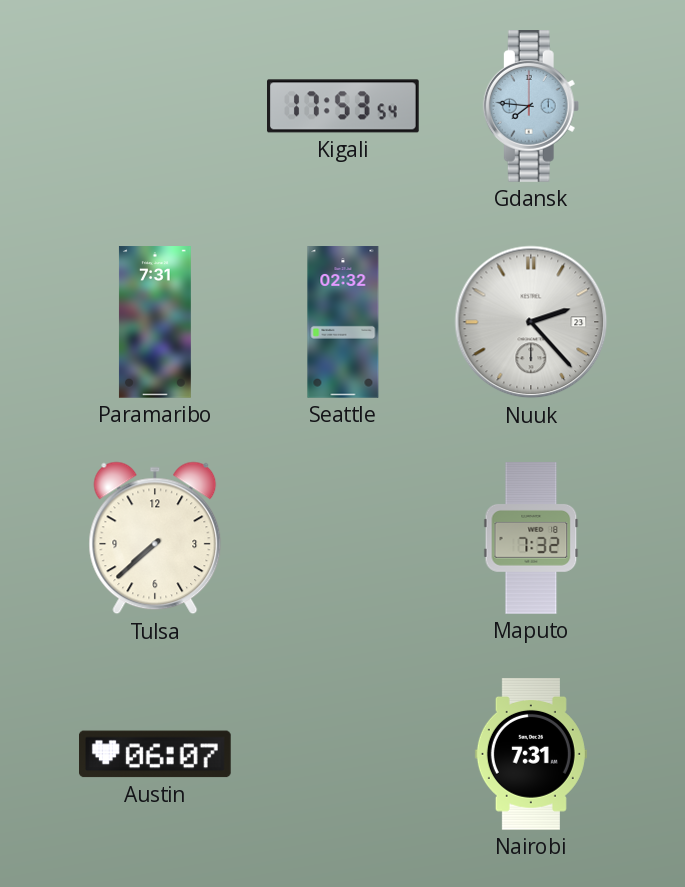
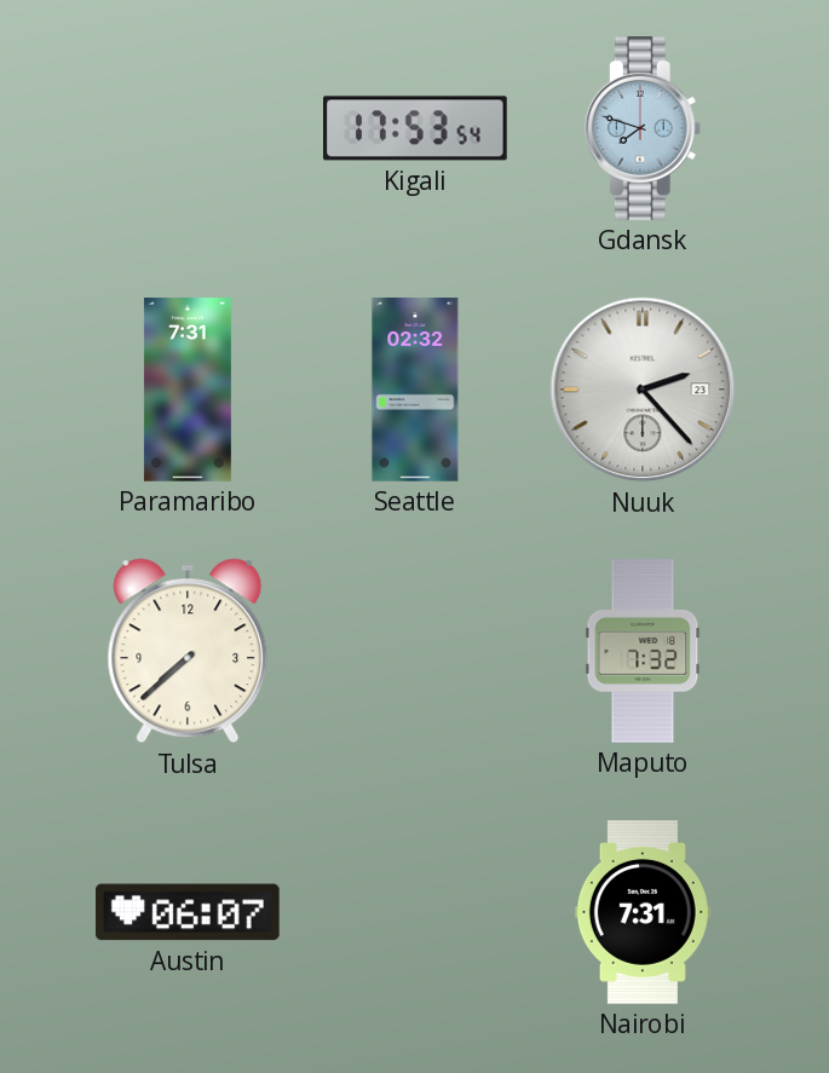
Gdansk: 7:46 -> 7:48
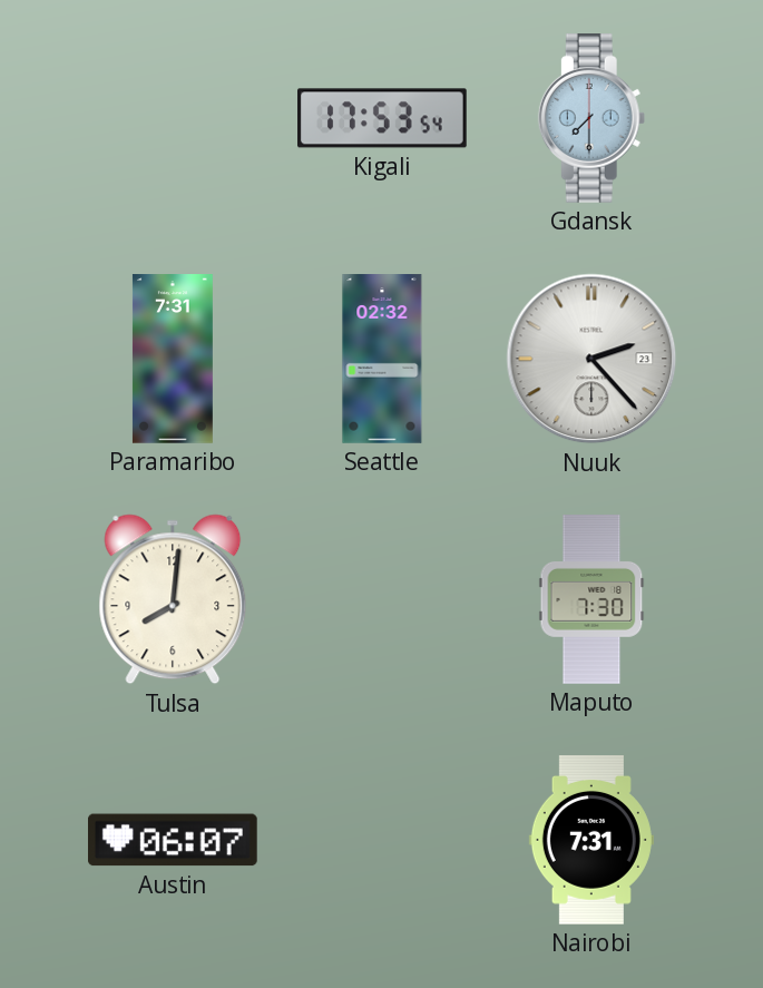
Gdansk: 7:48 -> 7:30
Tulsa: 7:38 -> 8:01
Maputo: 7:32 -> 7:30
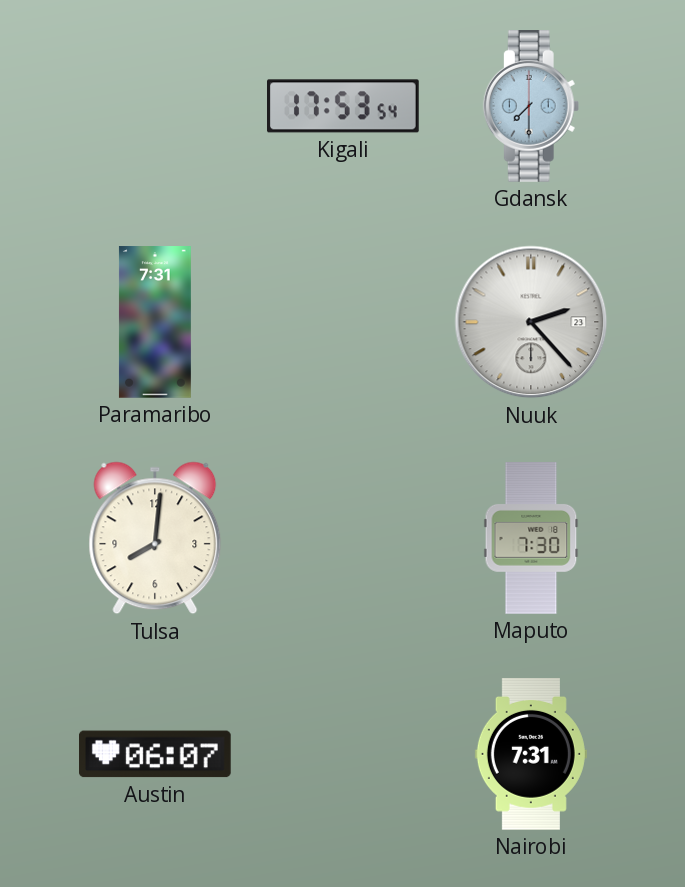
Seattle: 02:32 -> none
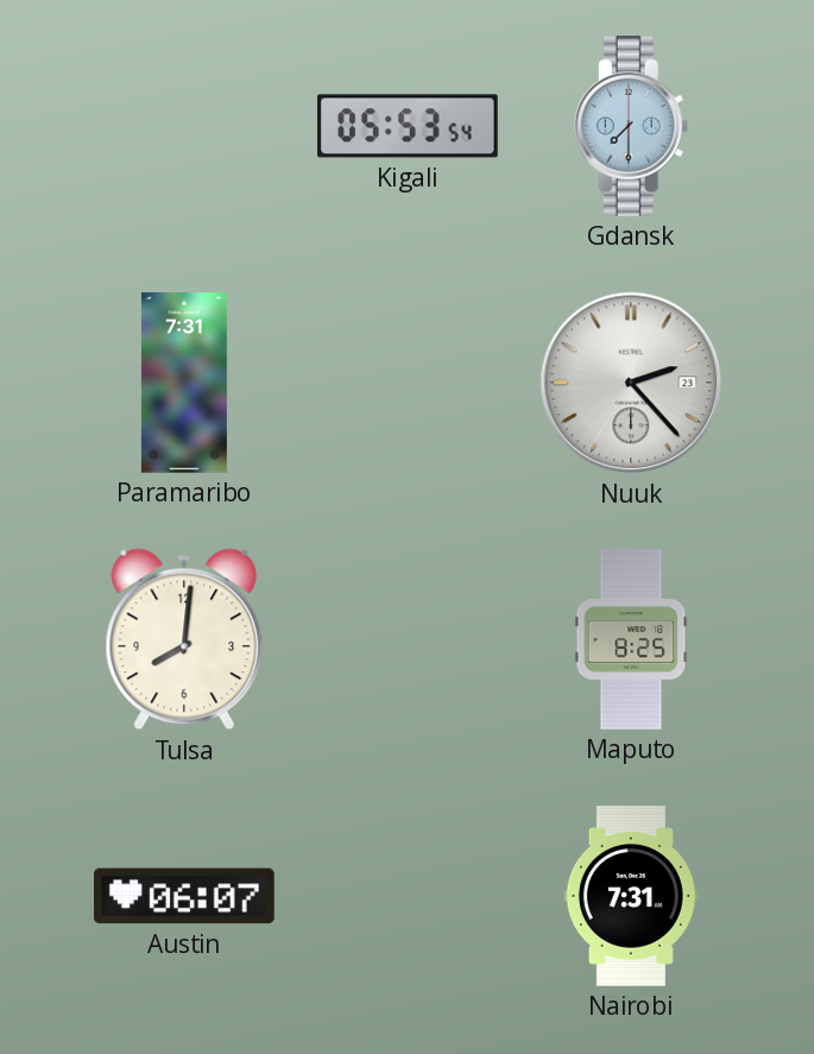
Kigali: 17:53 -> 05:53
Maputo: 7:30 -> 8:25
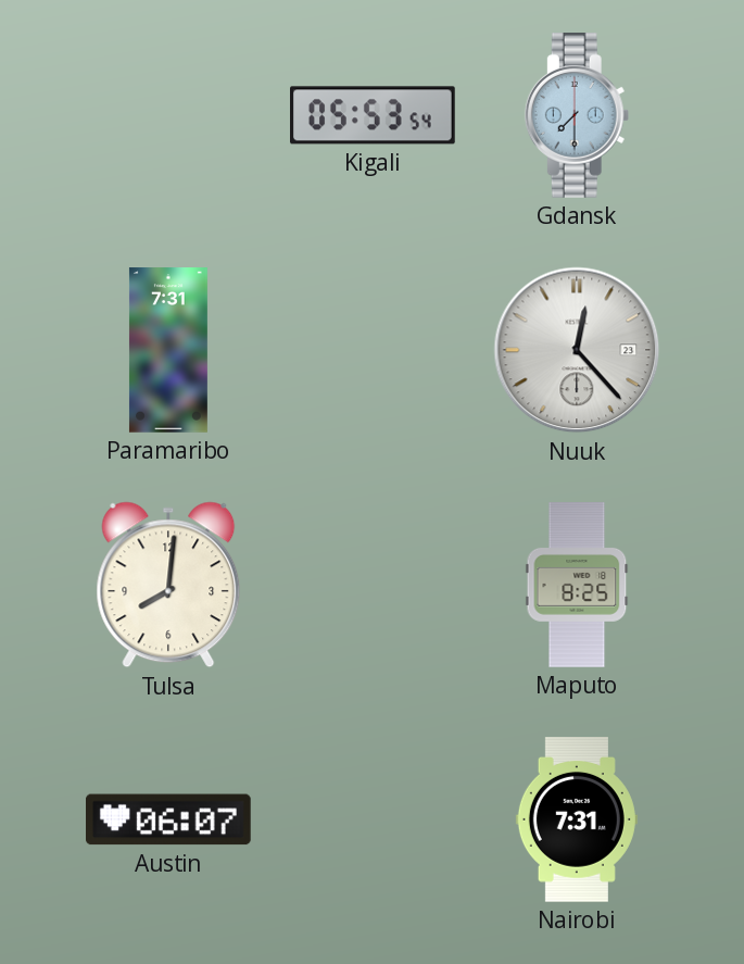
Nuuk: 2:23 -> 12:23
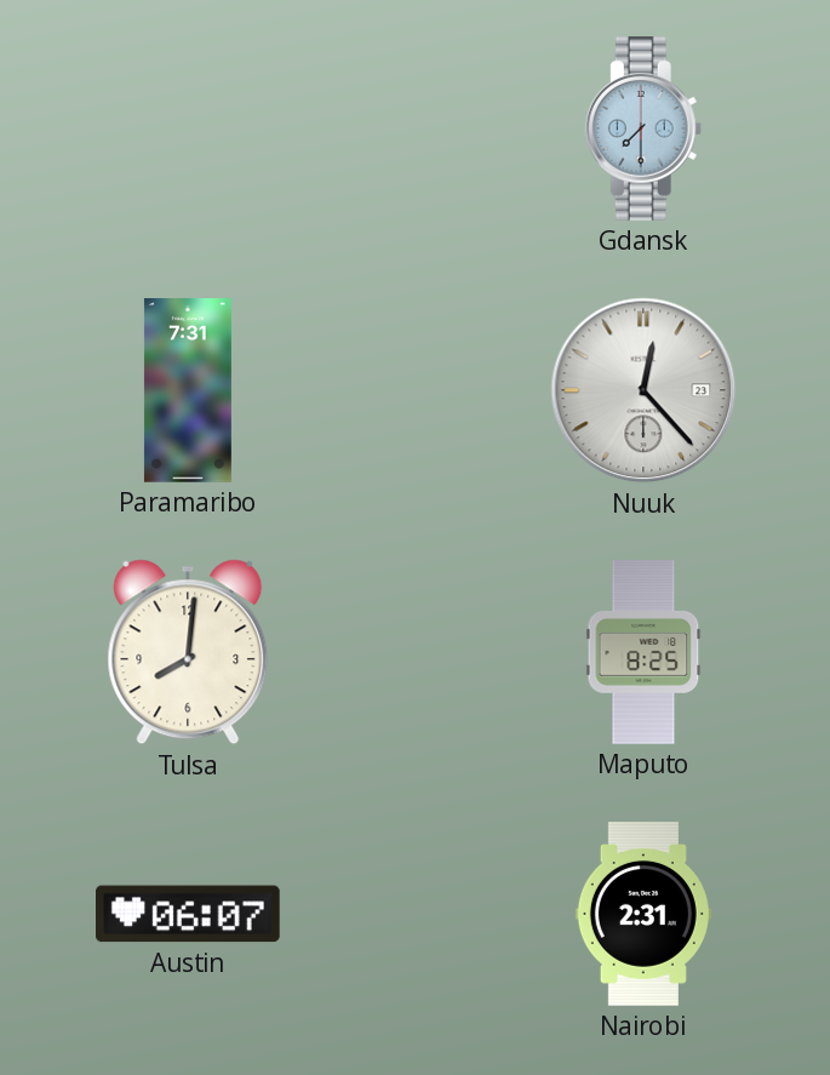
Kigali: 05:53 -> none
Nairobi: 7:31 -> 2:31
